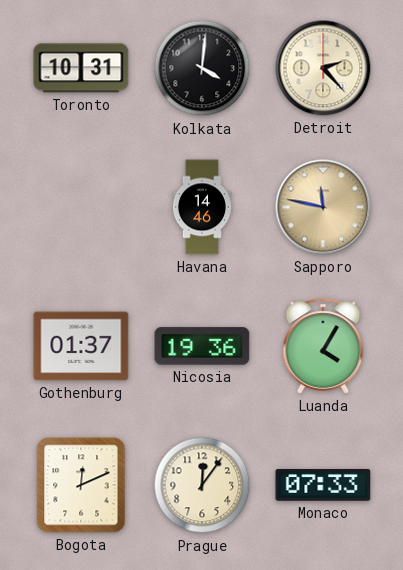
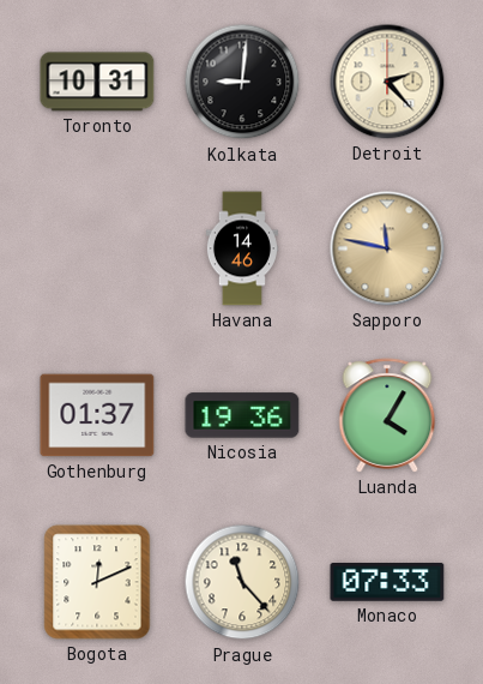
Kolkata: 4:01 -> 9:01
Prague: 12:06 -> 11:23
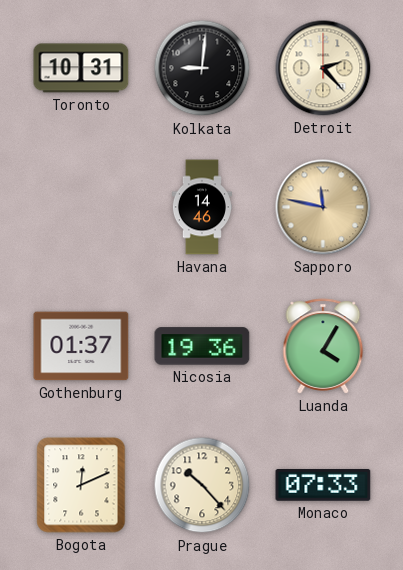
Prague: 11:23 -> 10:23
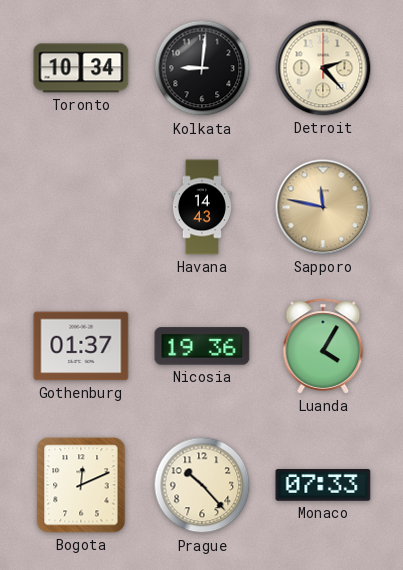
Toronto: 10:31 -> 10:34
Havana: 14:46 -> 14:43
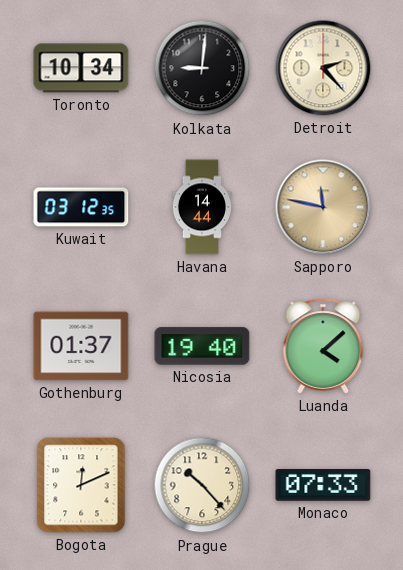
Kuwait: none -> 03:12
Havana: 14:43 -> 14:44
Nicosia: 19:36 -> 19:40
Luanda: 4:05 -> 4:08
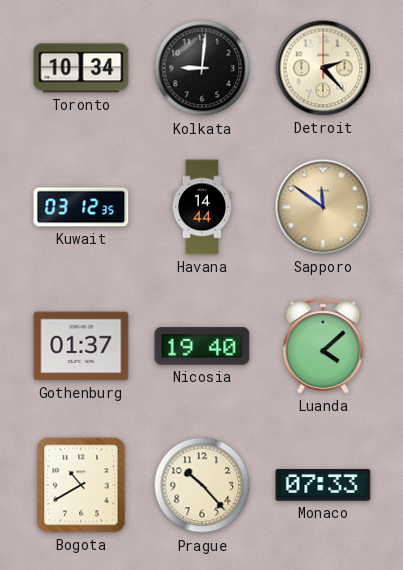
Sapporo: 11:47 -> 11:51
Bogota: 12:11 -> 10:40
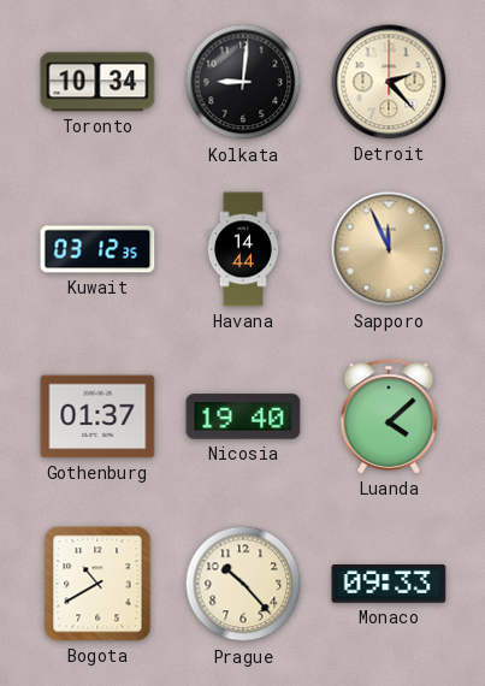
Sapporo: 11:51 -> 11:56
Monaco: 07:33 -> 09:33
